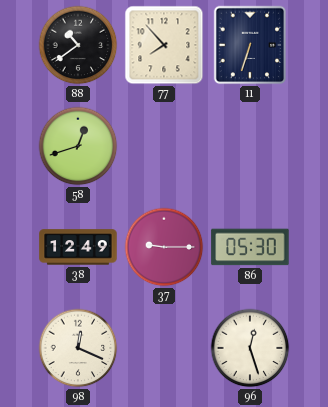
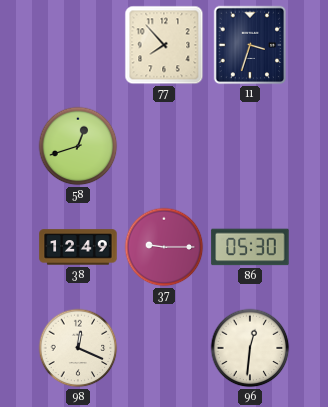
88: 10:39 -> none
11: 6:33 -> 3:33
96: 12:27 -> 12:31
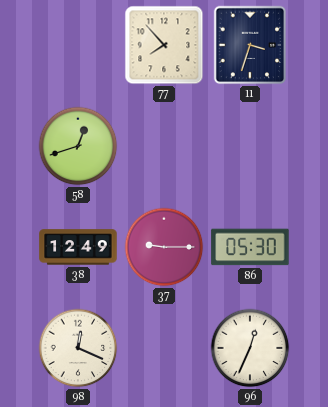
96: 12:31 -> 12:34
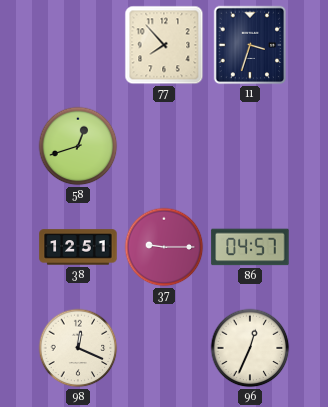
38: 12:49 -> 12:51
86: 05:30 -> 04:57
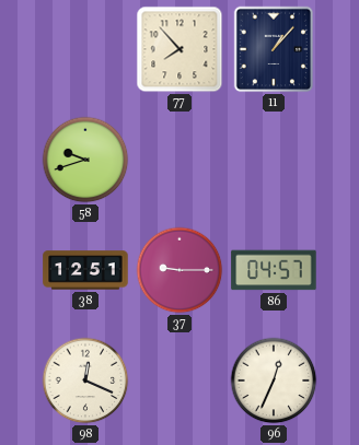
11: 3:33 -> 1:07
58: 12:42 -> 9:42
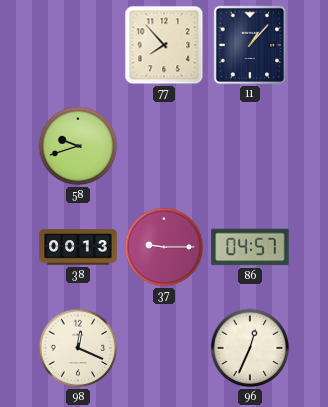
38: 12:51 -> 00:13
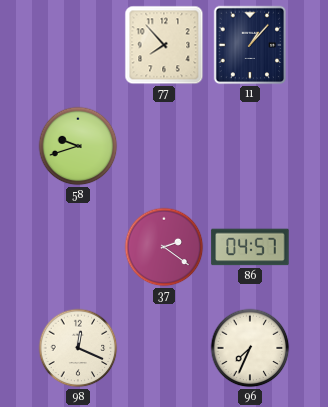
38: 00:13 -> none
37: 9:15 -> 2:21
96: 12:34 -> 7:34
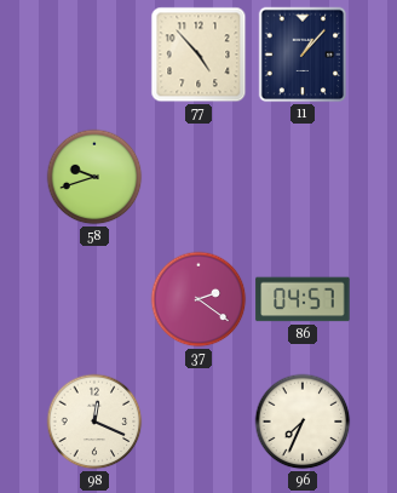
77: 7:53 -> 4:53
